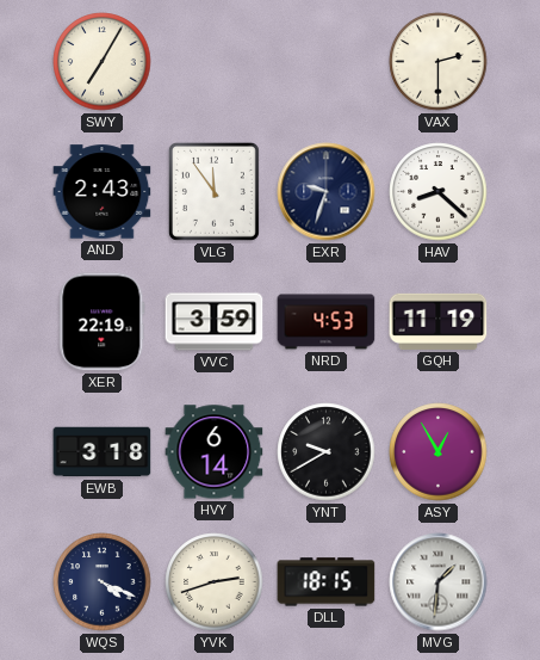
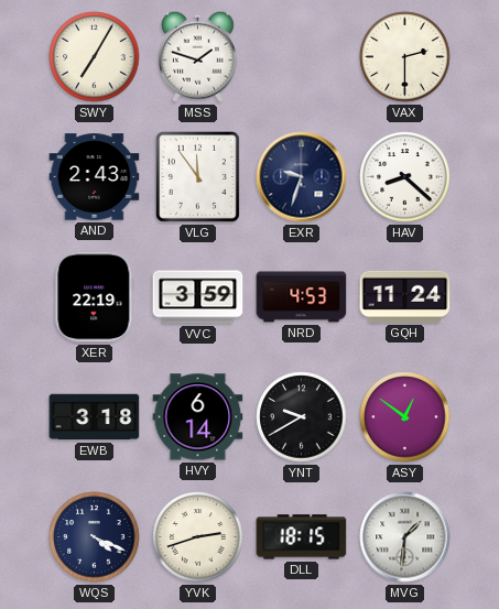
MSS: none -> 1:48
GQH: 11:19 -> 11:24
ASY: 12:55 -> 12:51
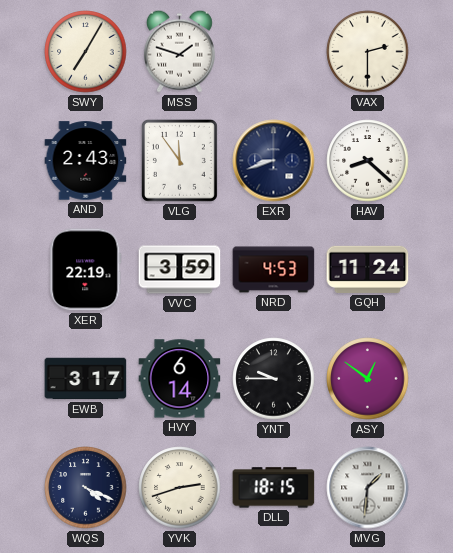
EXR: 9:33 -> 8:42
EWB: 3:18 -> 3:17
YNT: 9:40 -> 9:45
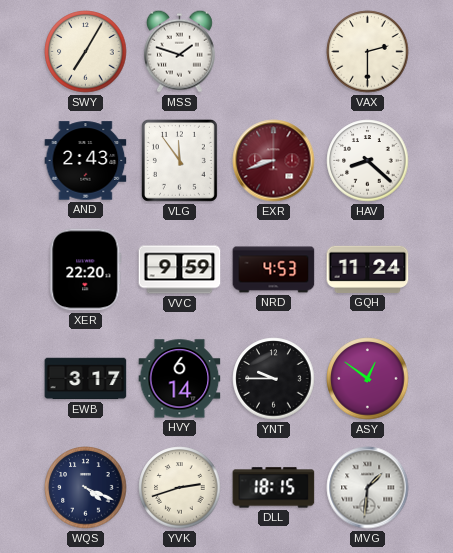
EXR dial: navy -> burgundy
XER: 22:19 -> 22:20
VVC: 3:59 -> 9:59
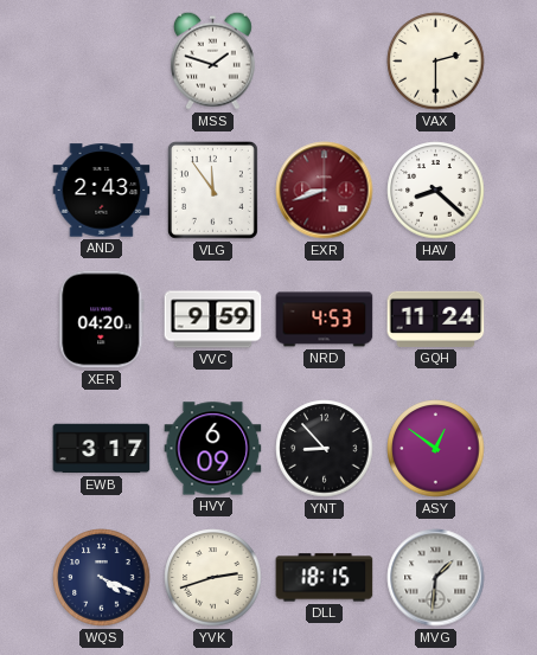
SWY: 7:05 -> none
XER: 22:20 -> 04:20
HVY: 6:14 -> 6:09
YNT: 9:45 -> 8:53
